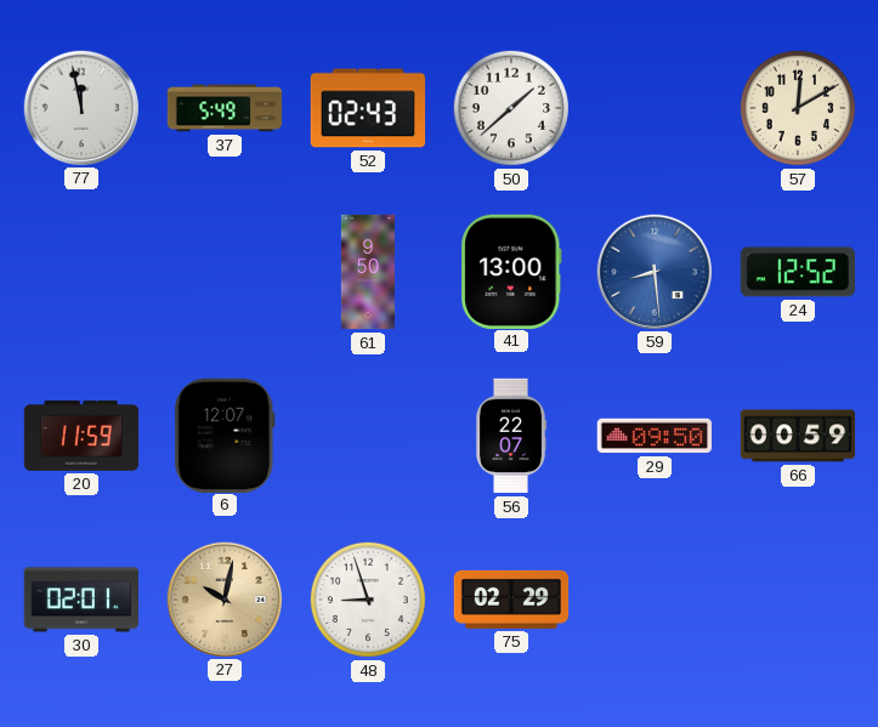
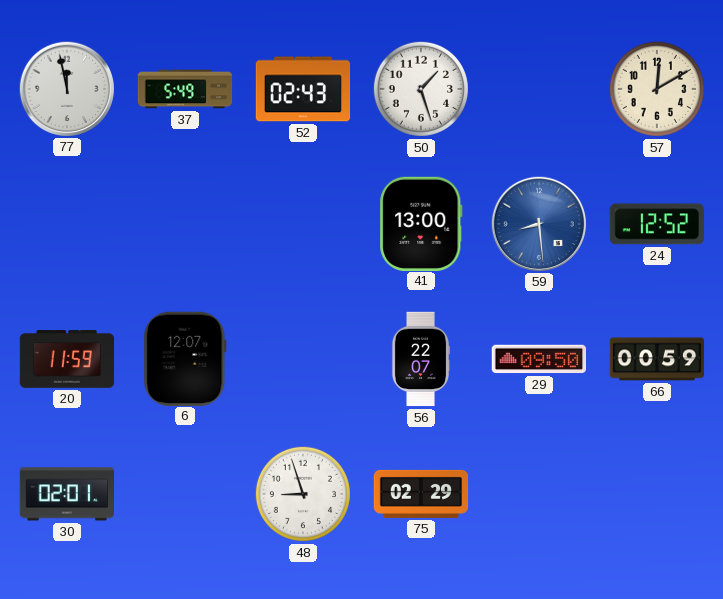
50: 1:38 -> 1:27
61: 9:50 -> none
27: 10:02 -> none
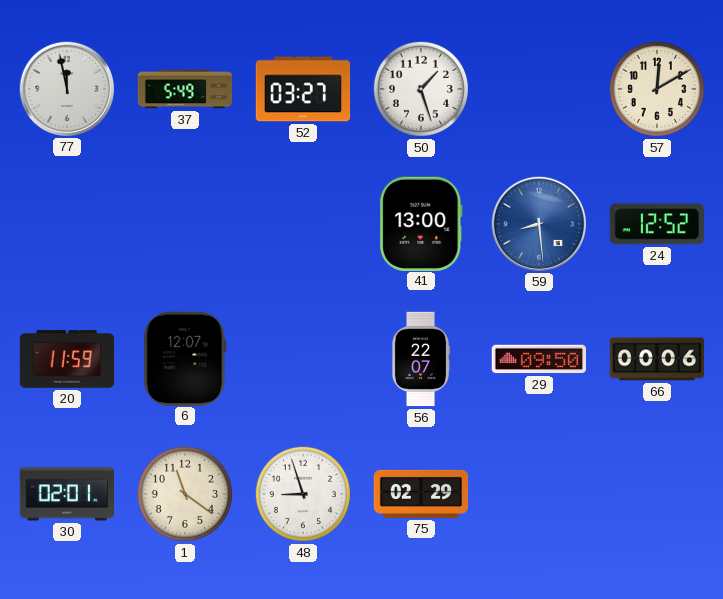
52: 02:43 -> 03:27
66: 00:59 -> 00:06
1: none -> 11:21
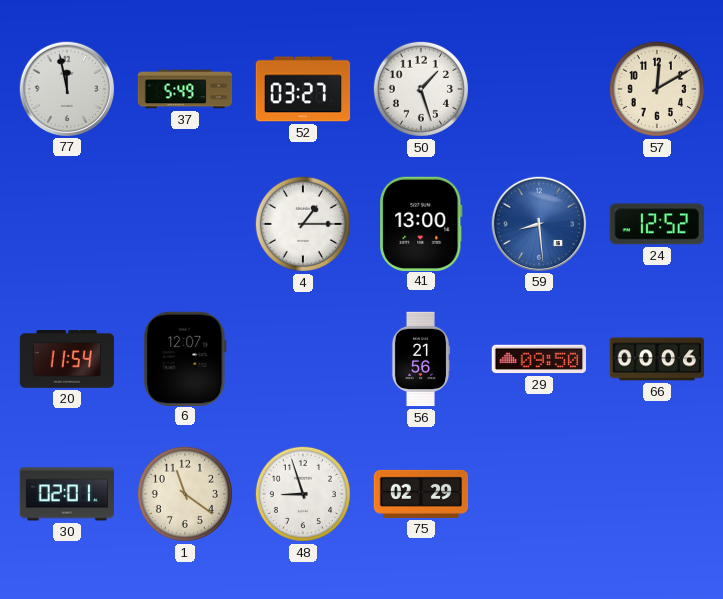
4: none -> 1:15
20: 11:59 -> 11:54
56: 22:07 -> 21:56
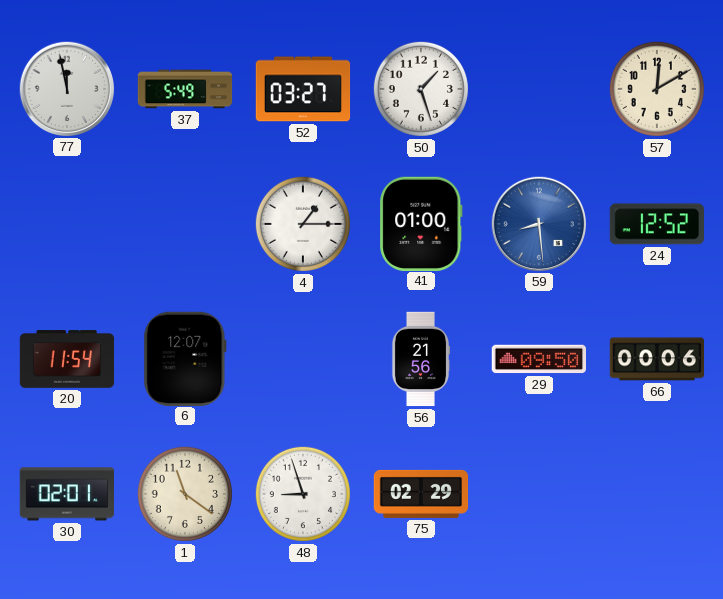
41: 13:00 -> 01:00
